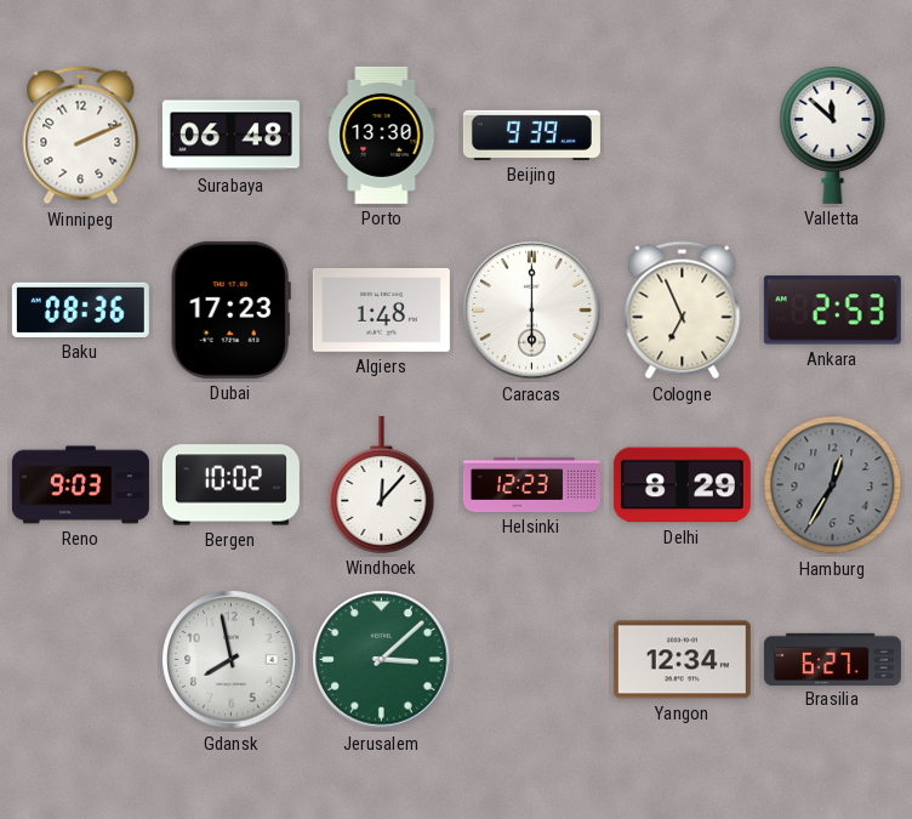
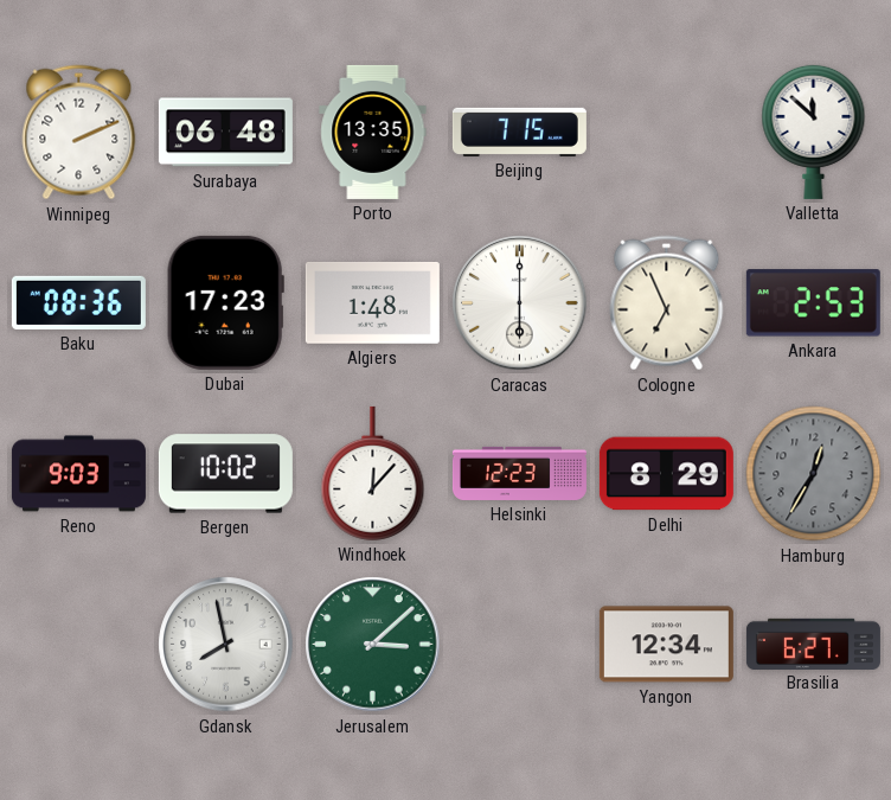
Porto: 13:30 -> 13:35
Beijing: 9:39 -> 7:15
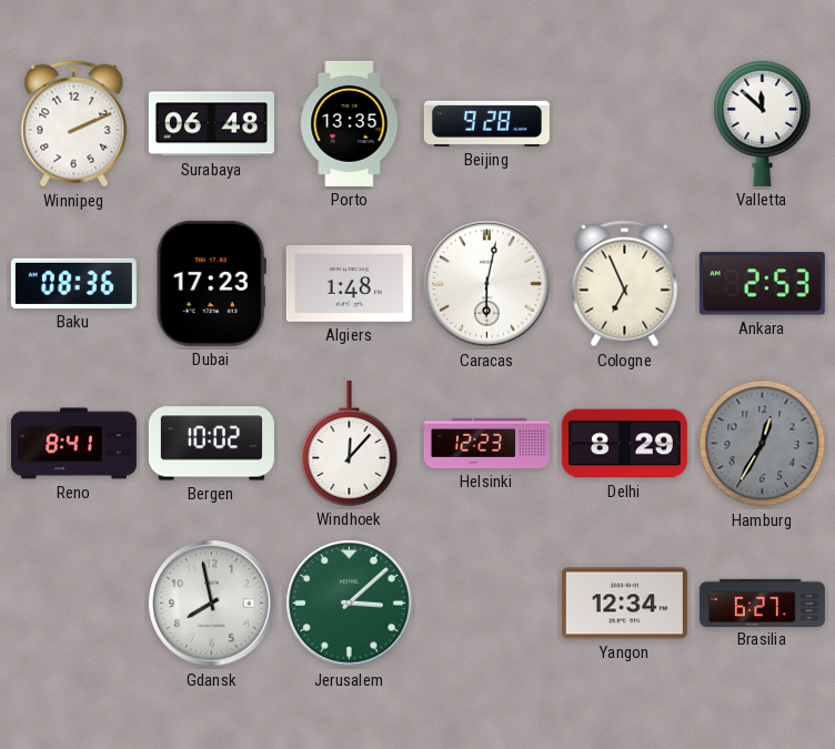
Beijing: 7:15 -> 9:28
Caracas: 6:00 -> 6:02
Reno: 9:03 -> 8:41
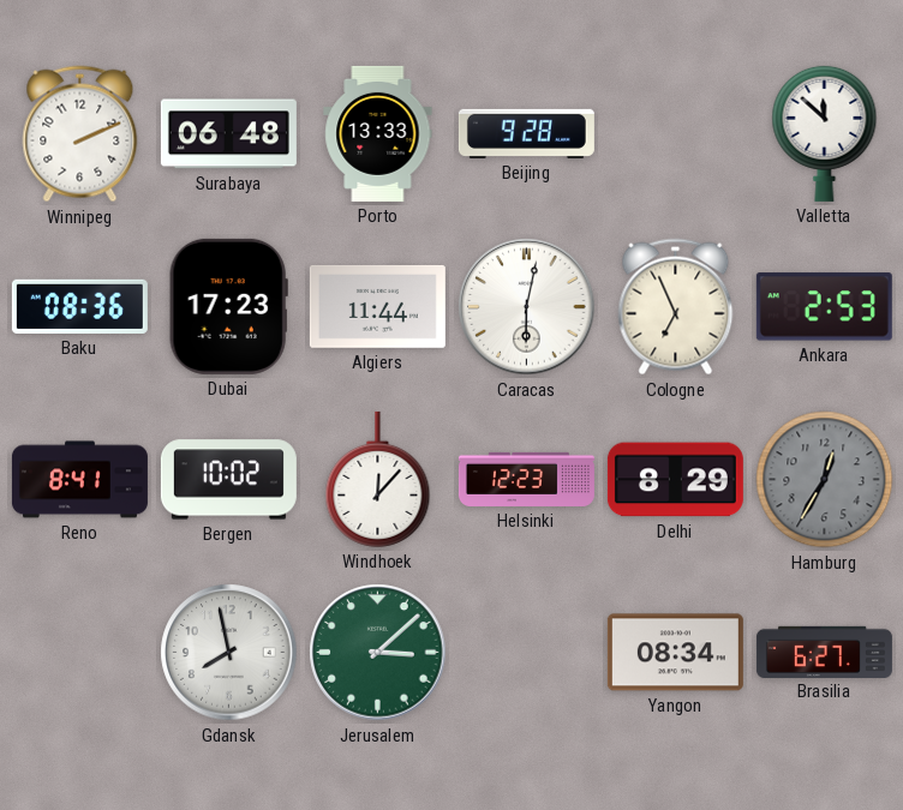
Porto: 13:35 -> 13:33
Algiers: 1:48 -> 11:44
Yangon: 12:34 -> 08:34
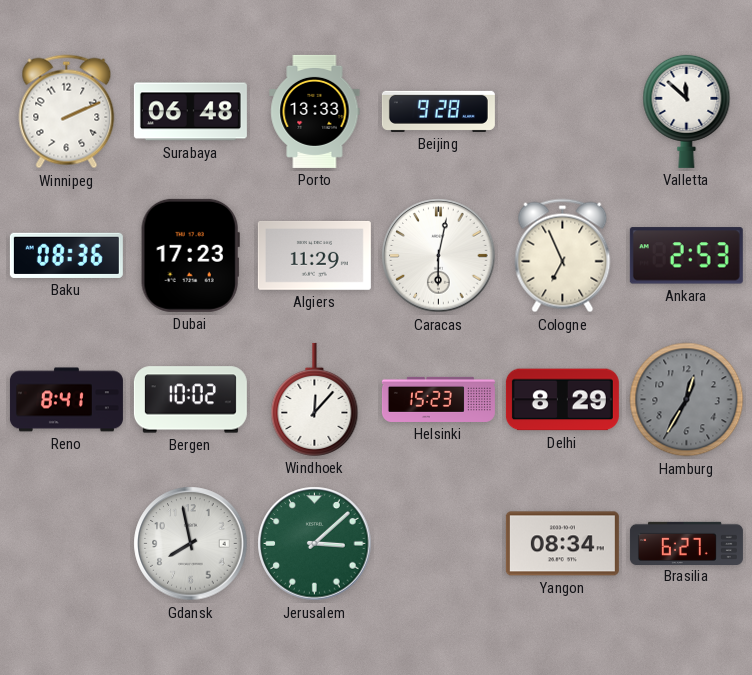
Algiers: 11:44 -> 11:29
Helsinki: 12:23 -> 15:23
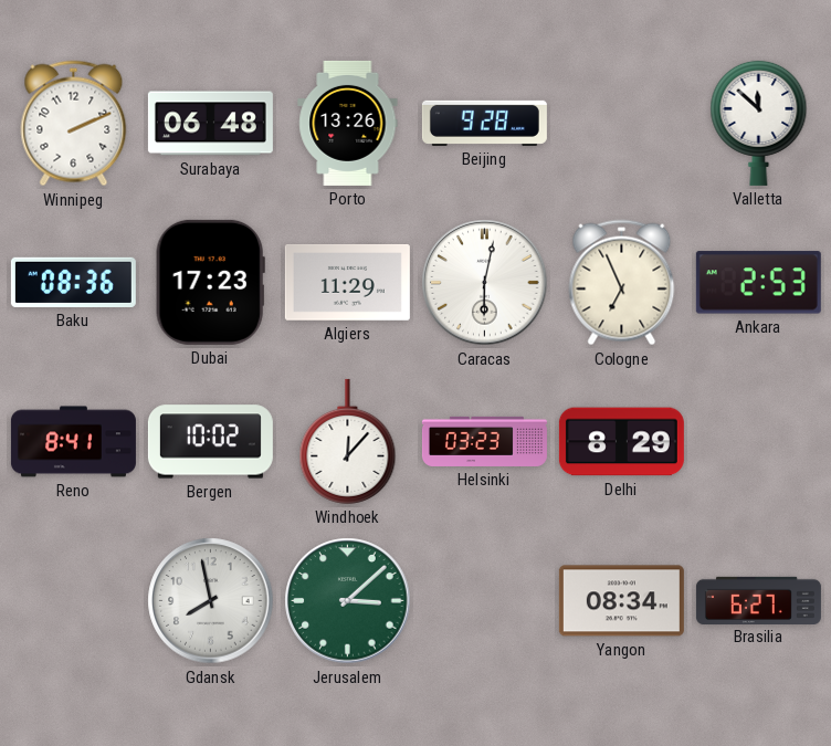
Porto: 13:33 -> 13:26
Helsinki: 15:23 -> 03:23
Hamburg: 12:35 -> none
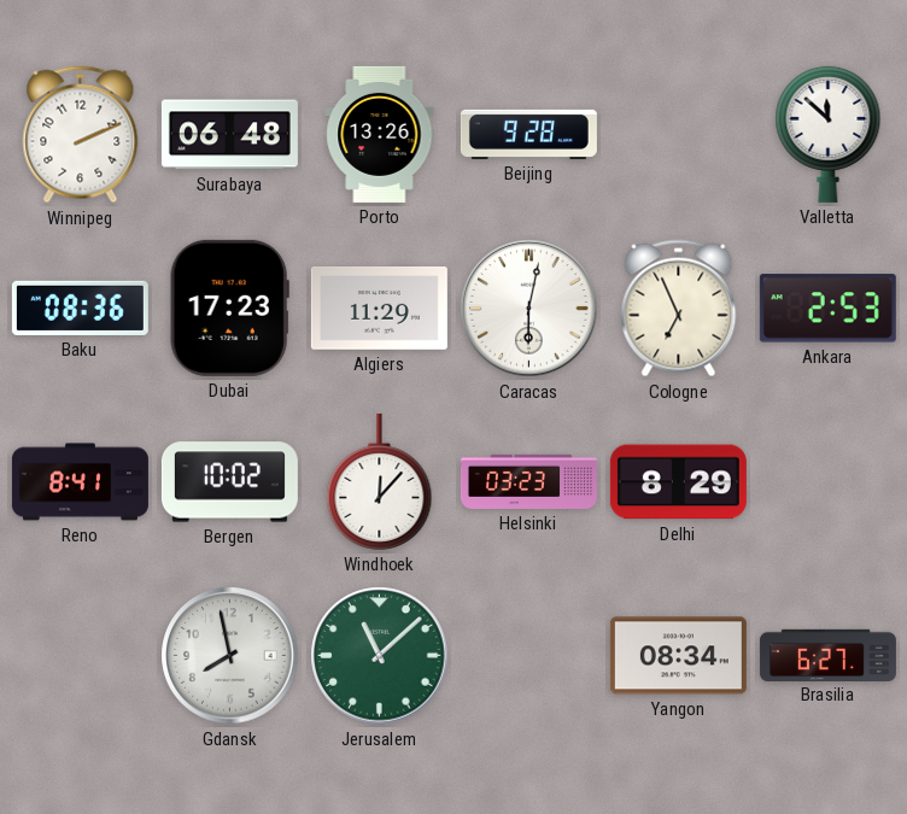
Jerusalem: 3:08 -> 11:08
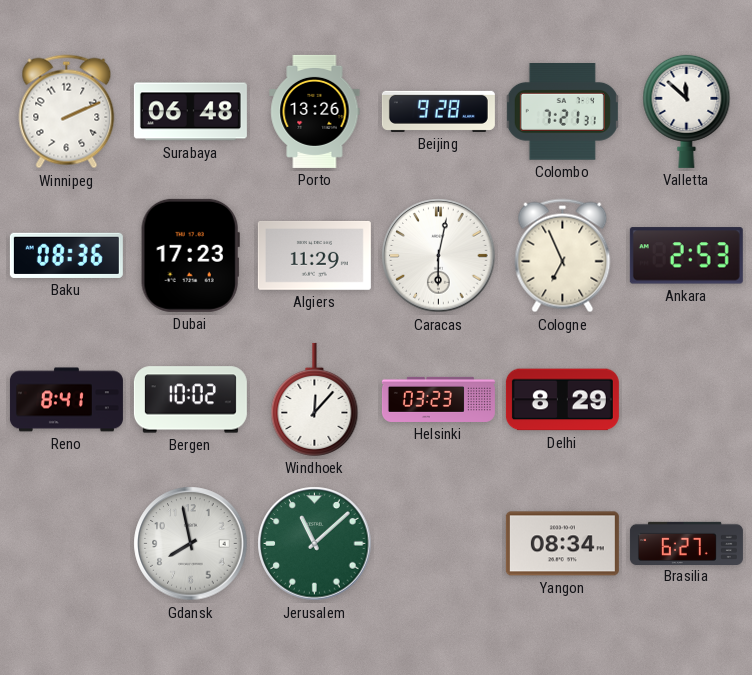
Colombo: none -> 7:21
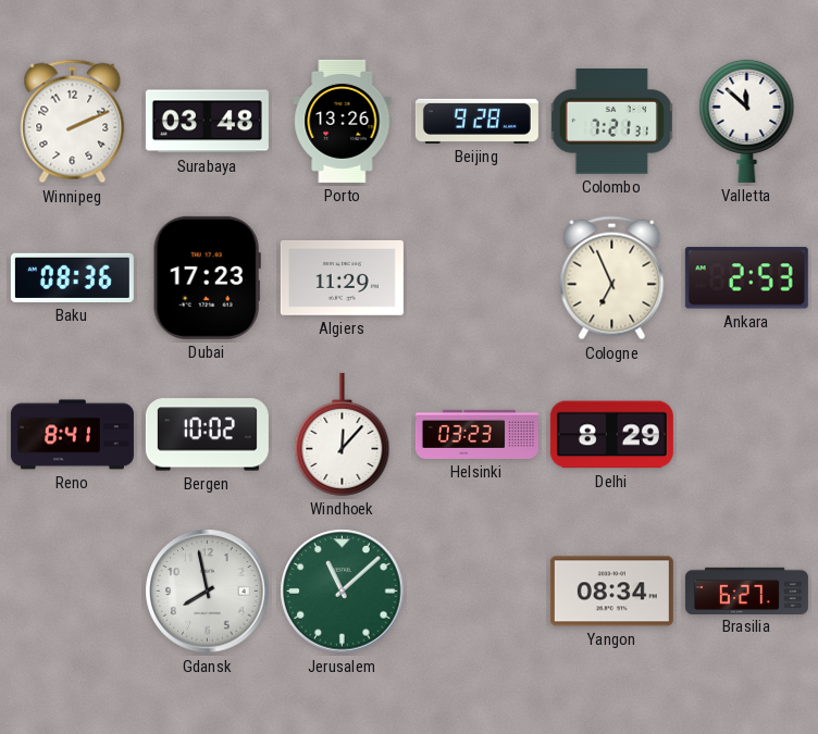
Surabaya: 06:48 -> 03:48
Caracas: 6:02 -> none
